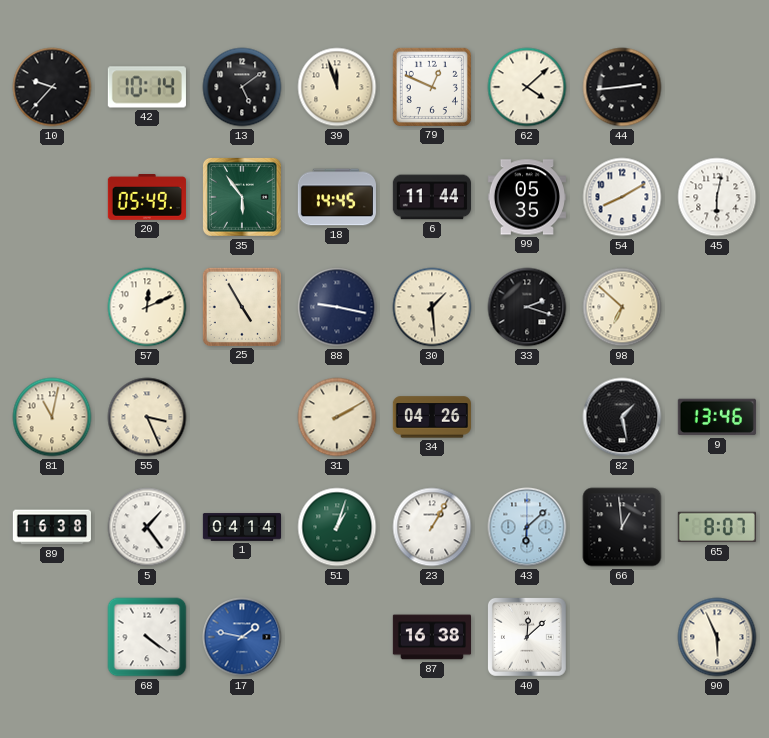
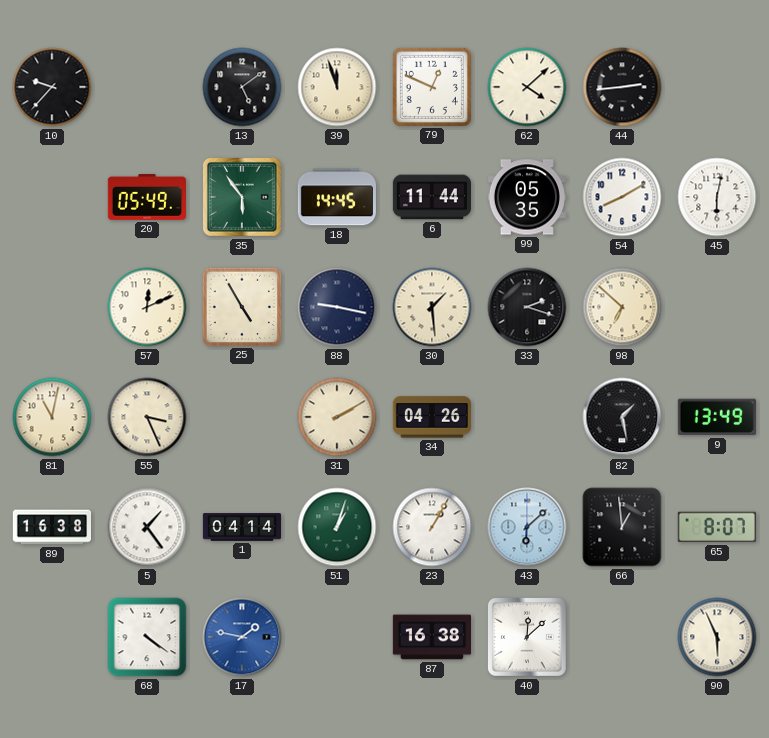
42: 10:14 -> none
9: 13:46 -> 13:49
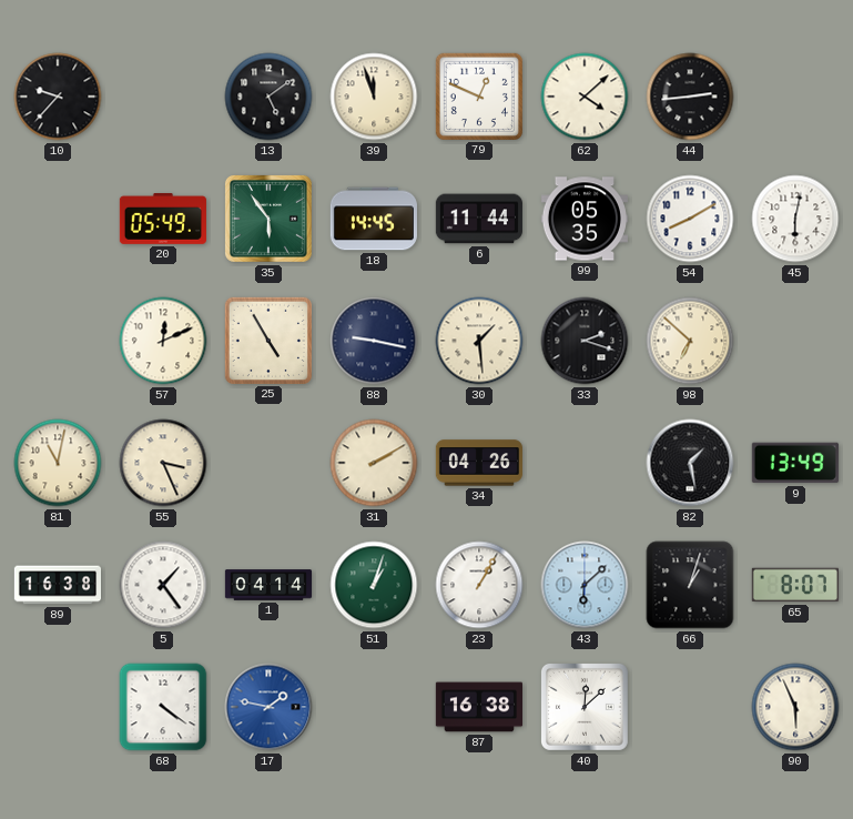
66: 12:59 -> 1:03
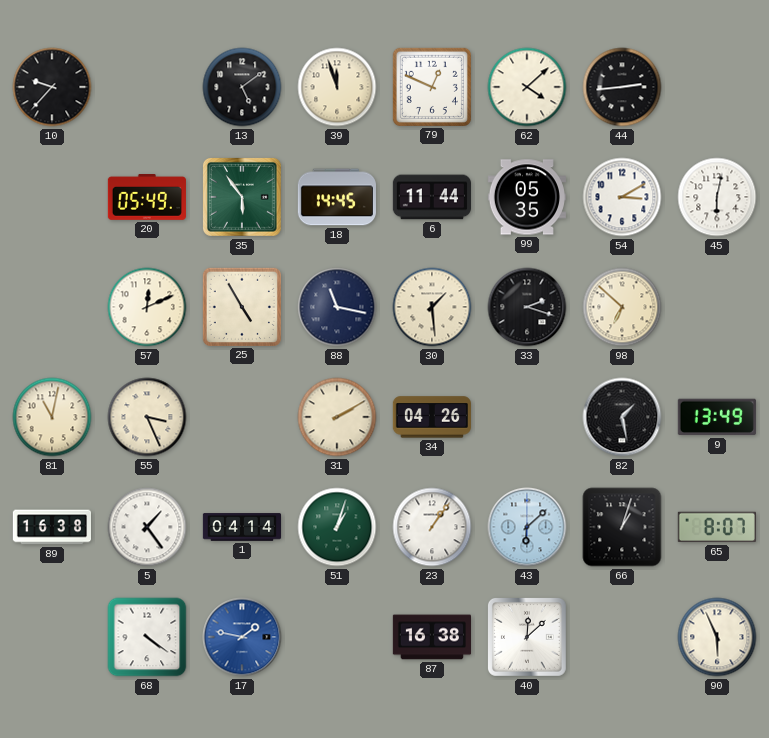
54: 8:10 -> 3:10
88: 9:17 -> 11:17
23: 1:05 -> 1:06
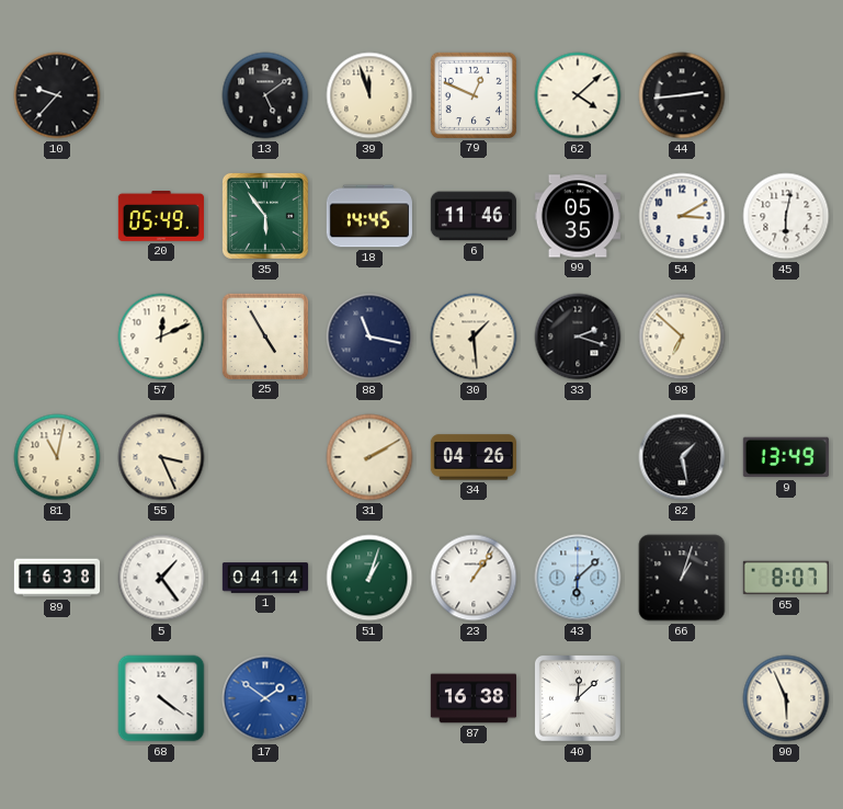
6: 11:44 -> 11:46
17: 1:47 -> 1:51
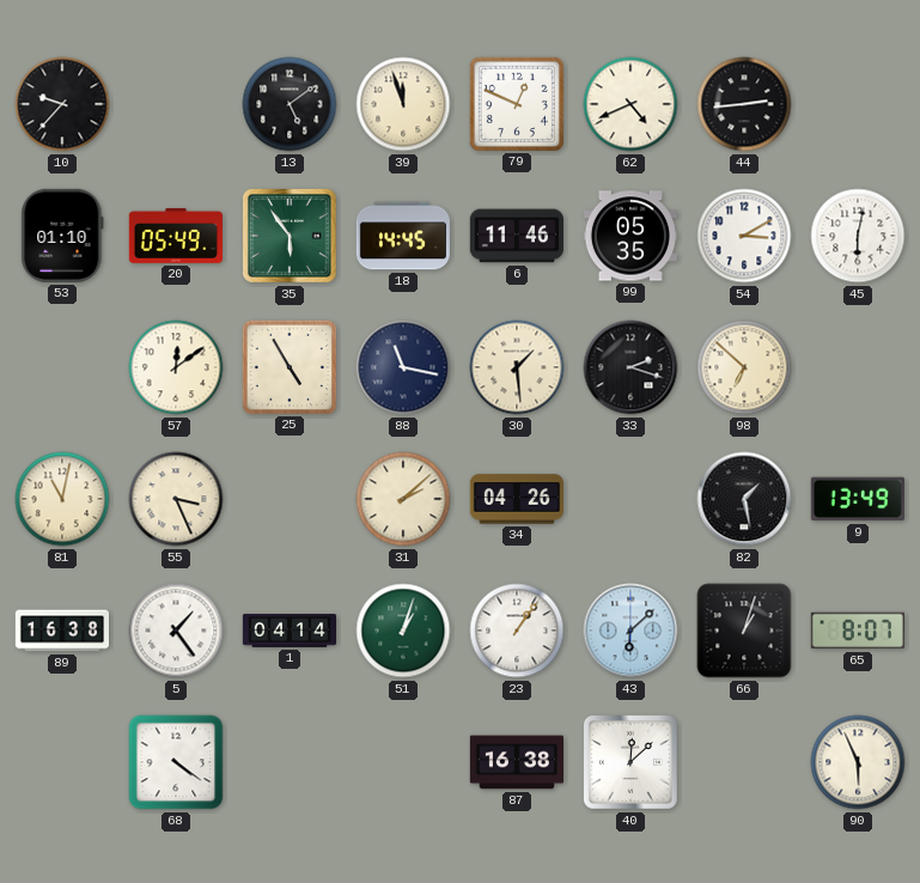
62: 4:08 -> 4:41
53: none -> 01:10
57: 12:11 -> 12:09
31: 2:10 -> 2:08
17: 1:51 -> none
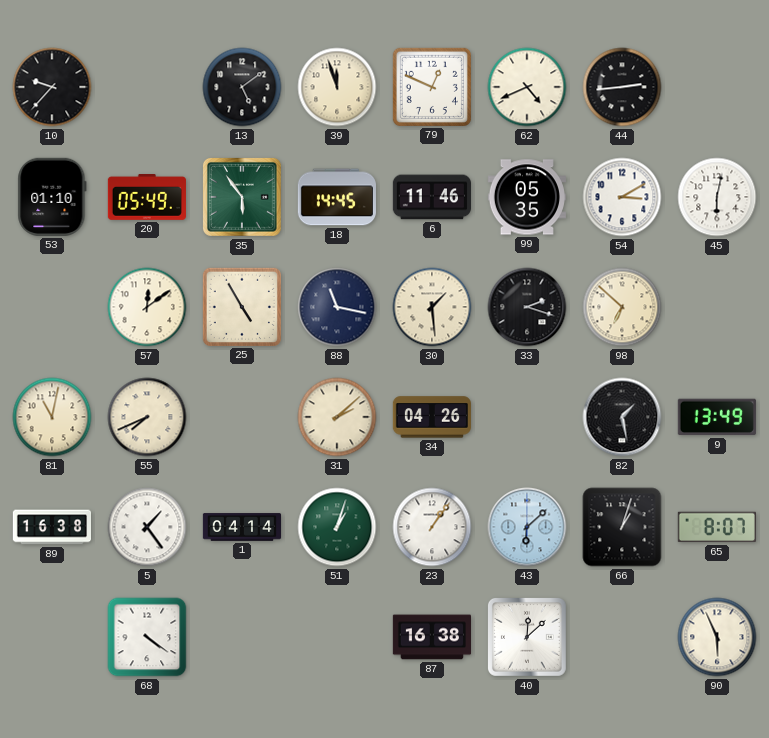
55: 3:26 -> 7:41
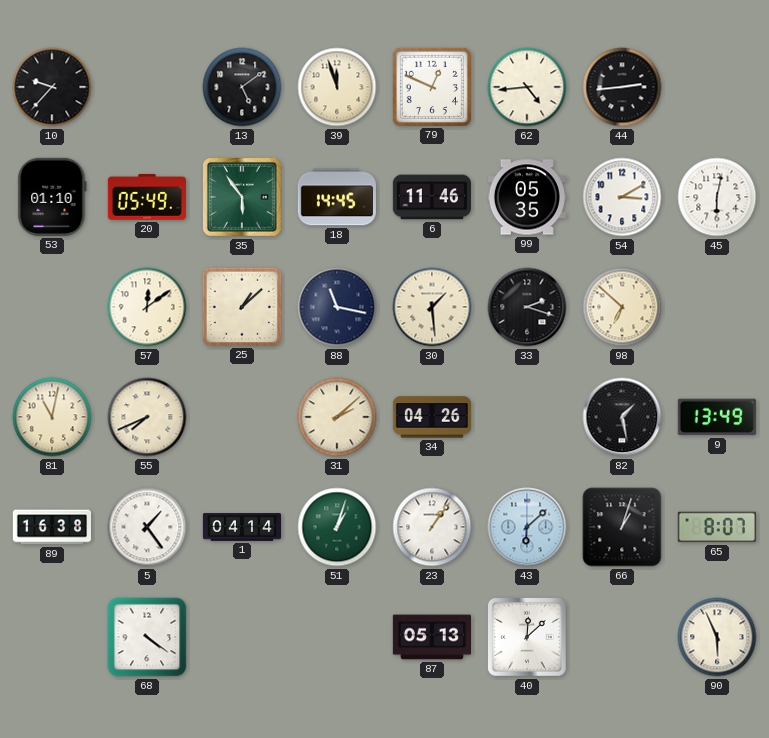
62: 4:41 -> 4:44
25: 4:55 -> 1:08
87: 16:38 -> 05:13
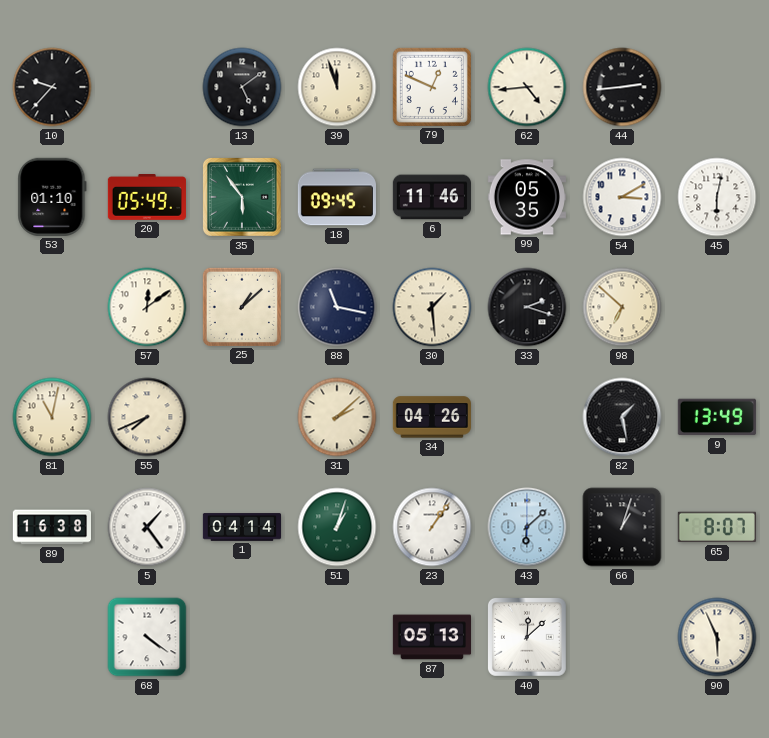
18: 14:45 -> 09:45
